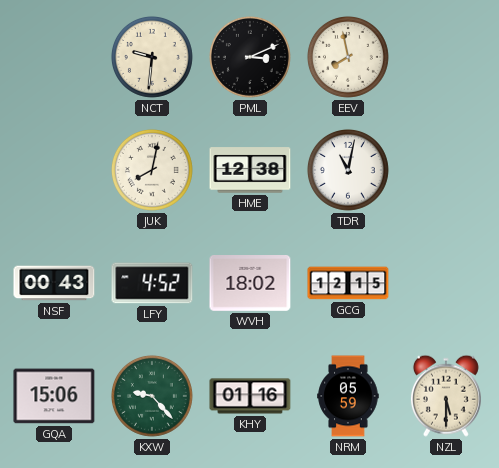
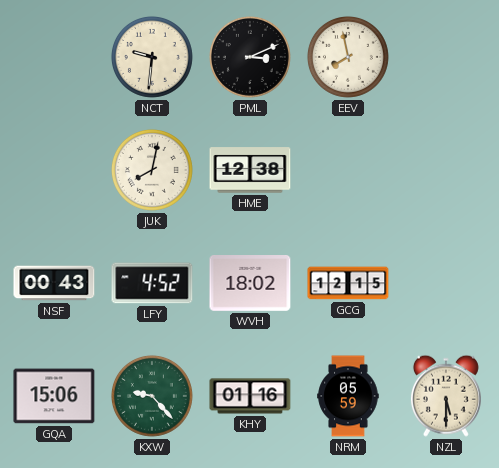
TDR: 11:02 -> none
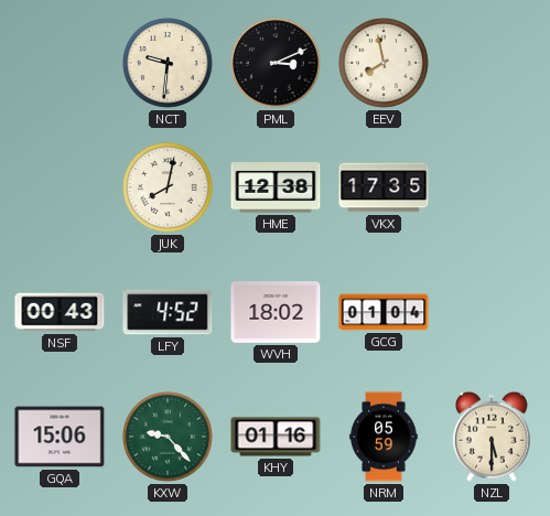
VKX: none -> 17:35
GCG: 12:15 -> 01:04
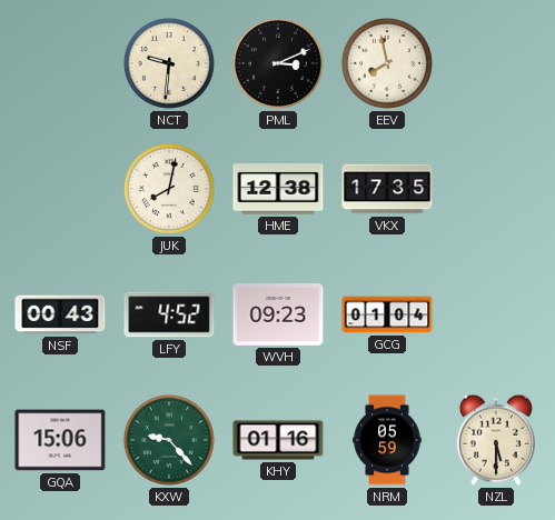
WVH: 18:02 -> 09:23
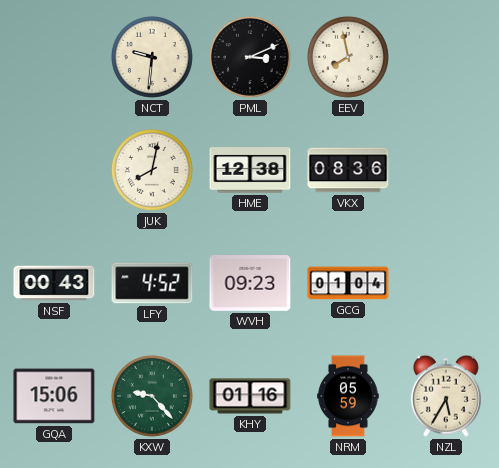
VKX: 17:35 -> 08:36
NZL: 5:30 -> 5:35
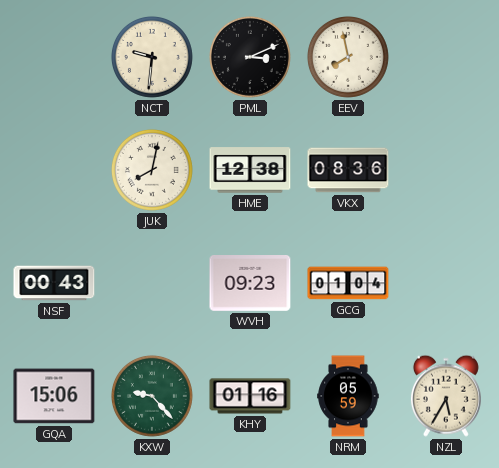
LFY: 4:52 -> none
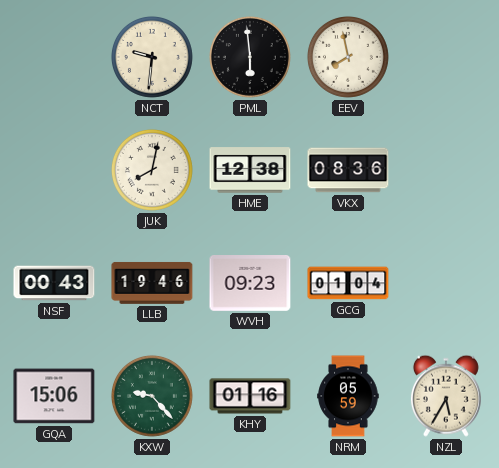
PML: 3:11 -> 5:59
LLB: none -> 19:46
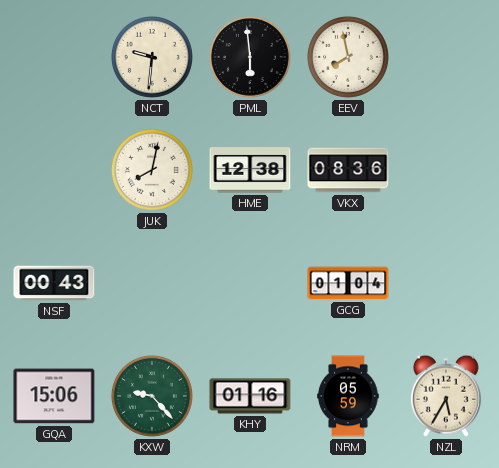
LLB: 19:46 -> none
WVH: 09:23 -> none
